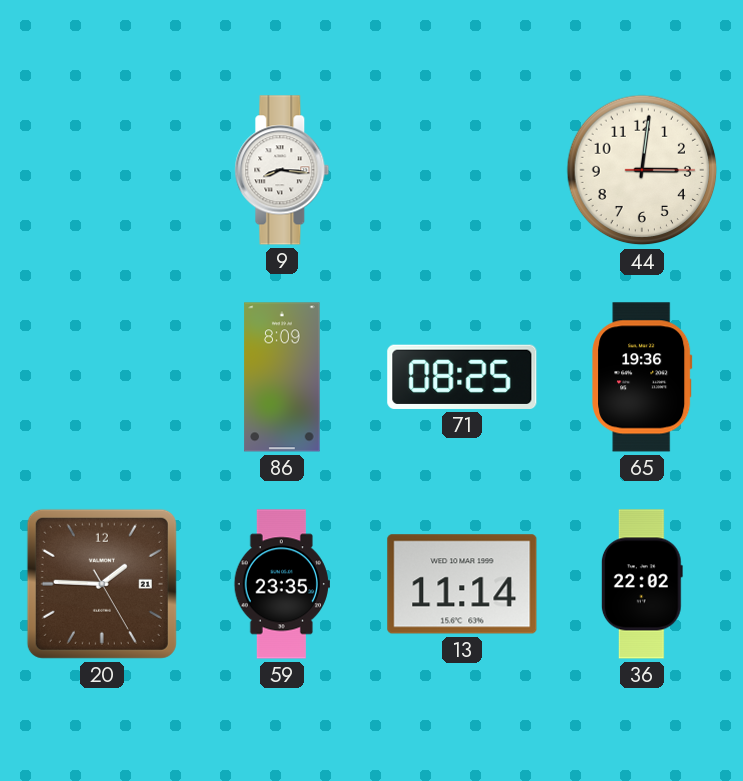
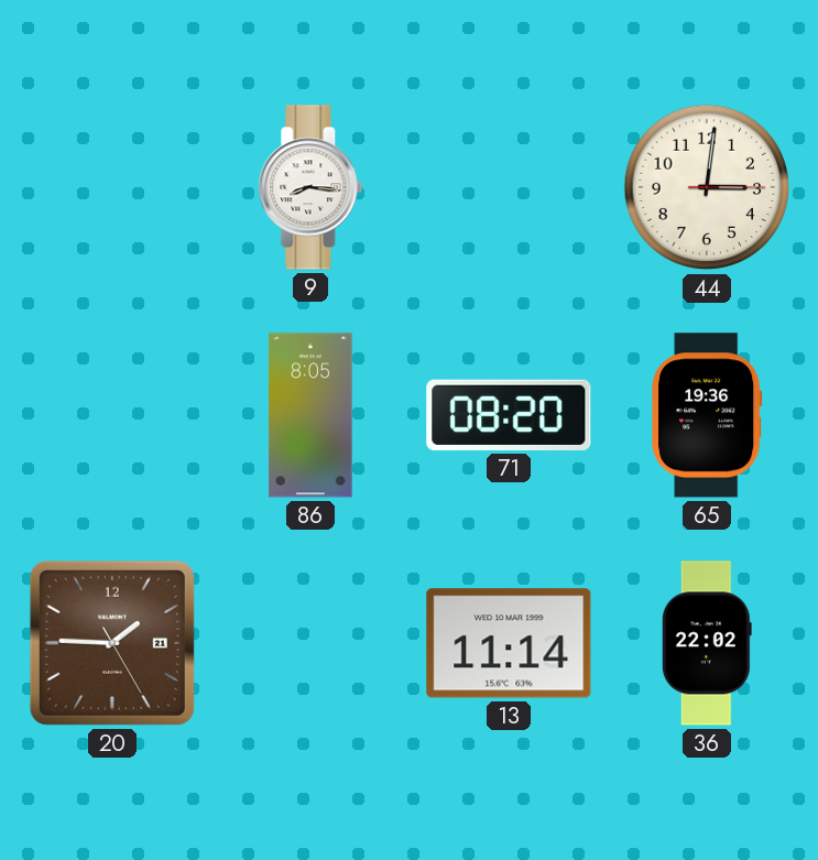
86: 8:09 -> 8:05
71: 08:25 -> 08:20
59: 23:35 -> none
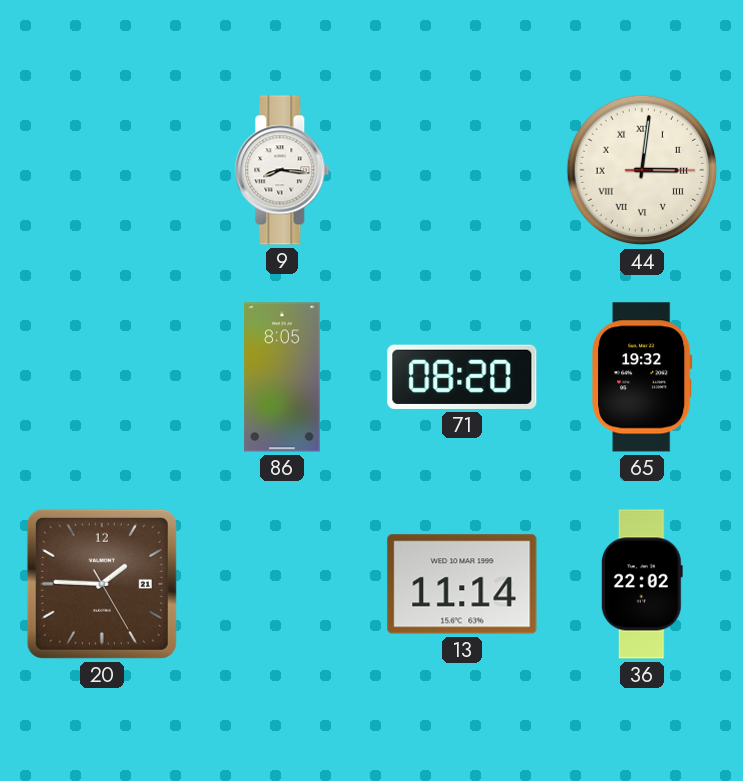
44 numerals: Arabic -> Roman
65: 19:36 -> 19:32
